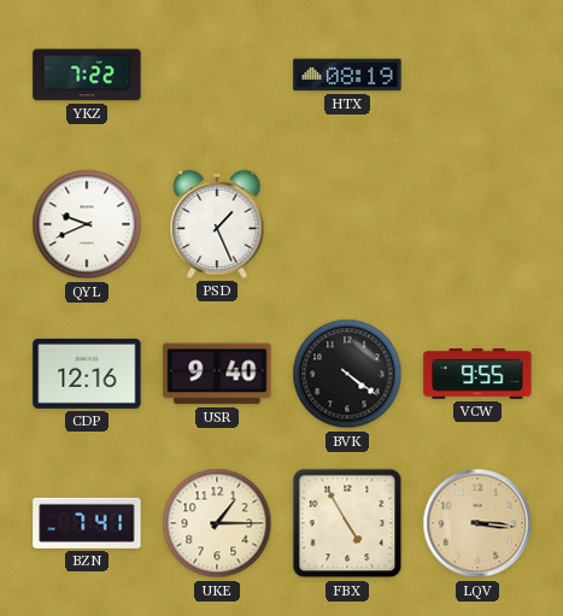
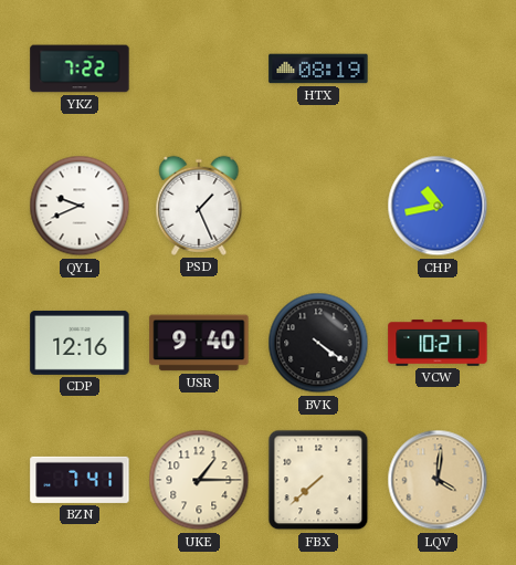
CHP: none -> 10:43
VCW: 9:55 -> 10:21
FBX: 4:55 -> 7:38
LQV: 3:16 -> 4:01
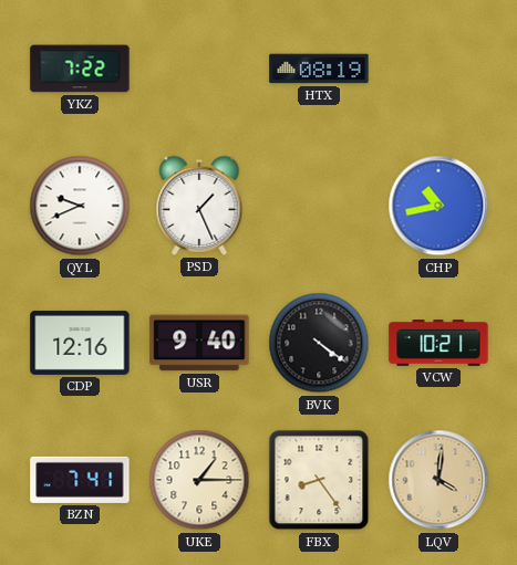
FBX: 7:38 -> 8:24
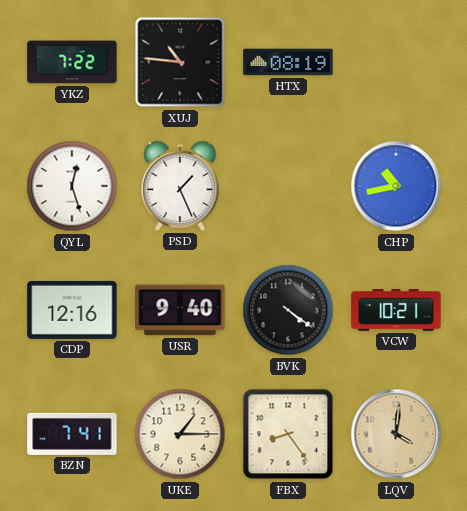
XUJ: none -> 10:46
QYL: 9:41 -> 12:27
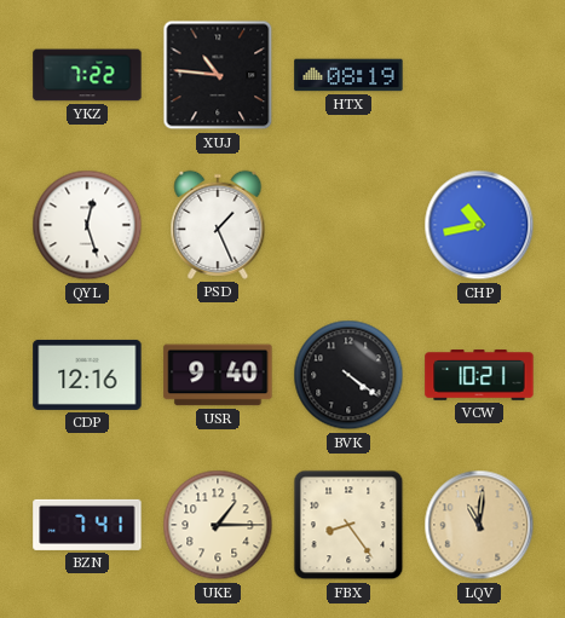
LQV: 4:01 -> 11:01
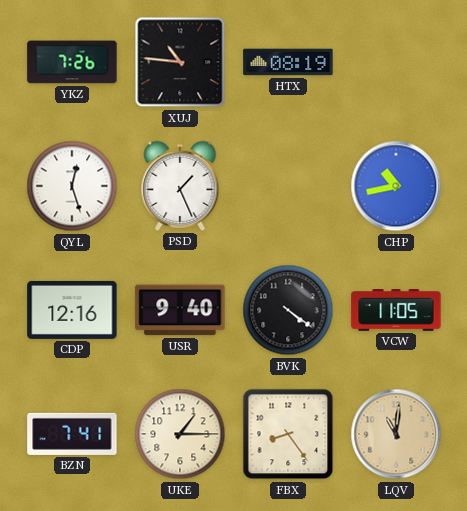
YKZ: 7:22 -> 7:26
VCW: 10:21 -> 11:05
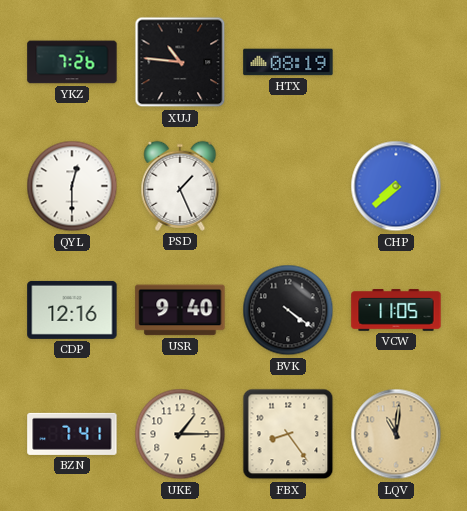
QYL: 12:27 -> 12:30
CHP: 10:43 -> 7:38
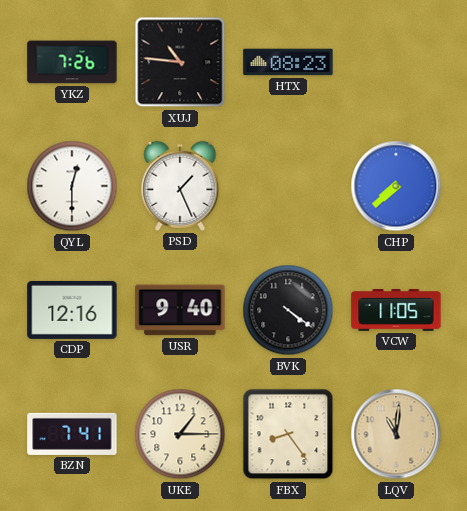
HTX: 08:19 -> 08:23
